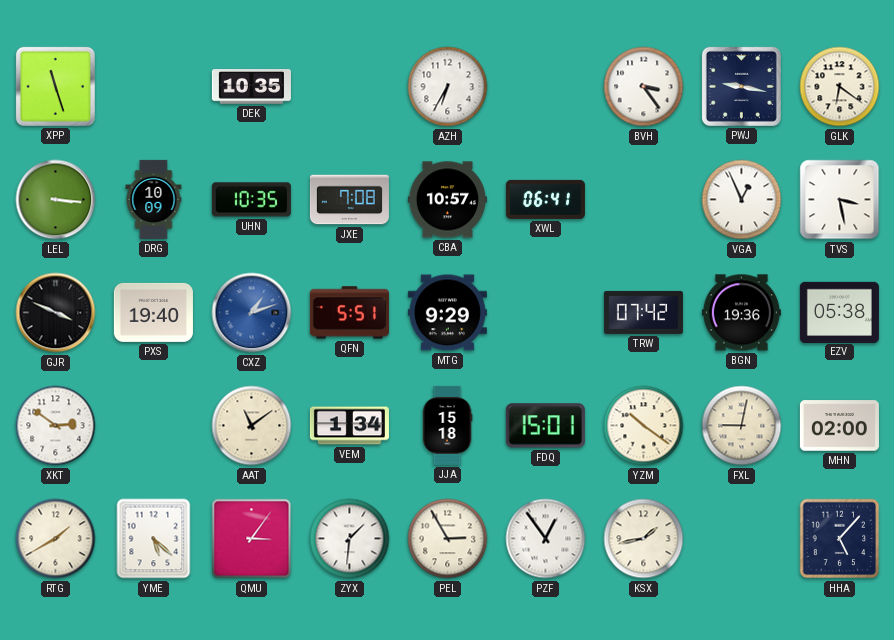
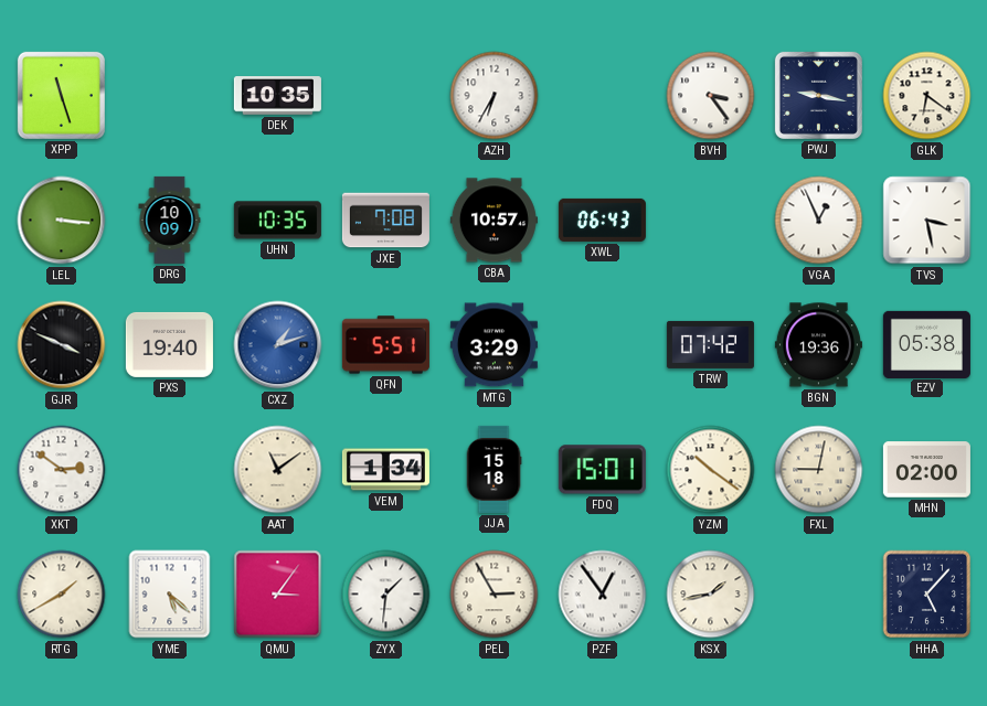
XWL: 06:41 -> 06:43
MTG: 9:29 -> 3:29
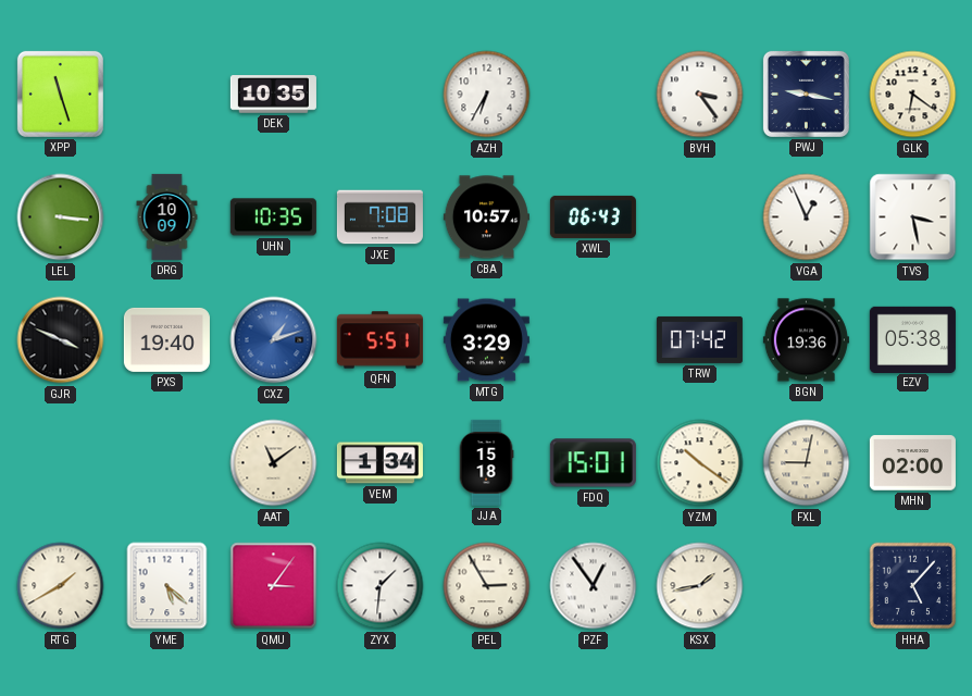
XKT: 2:51 -> none
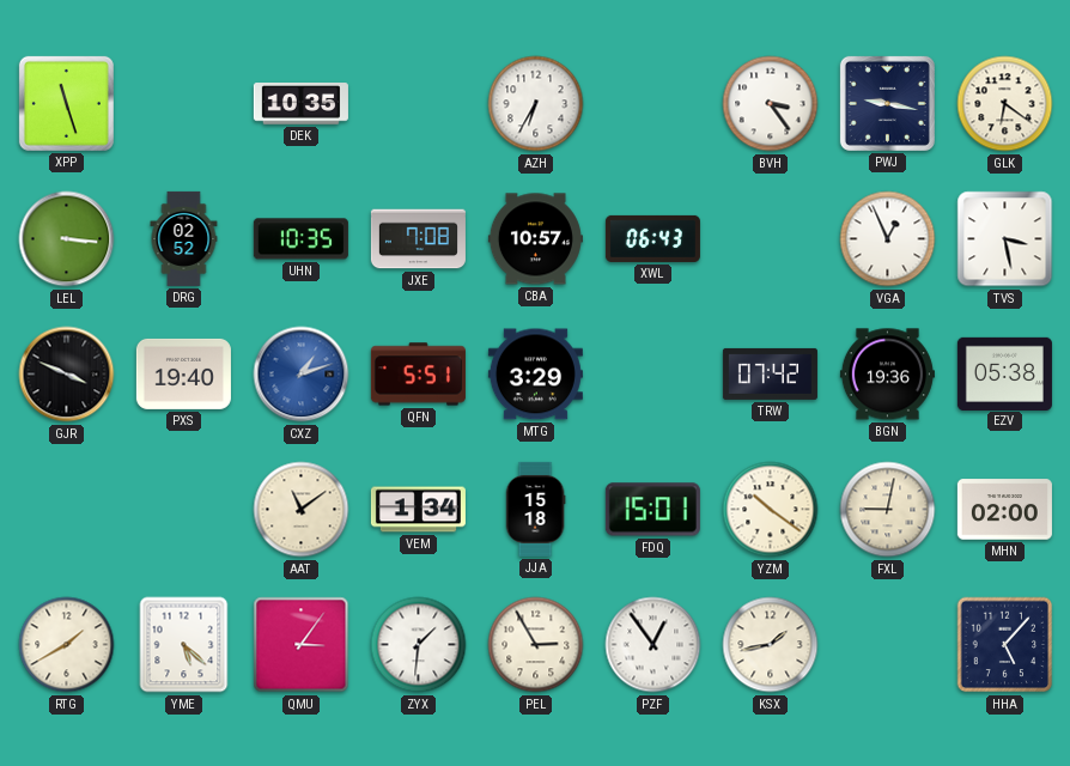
DRG: 10:09 -> 02:52
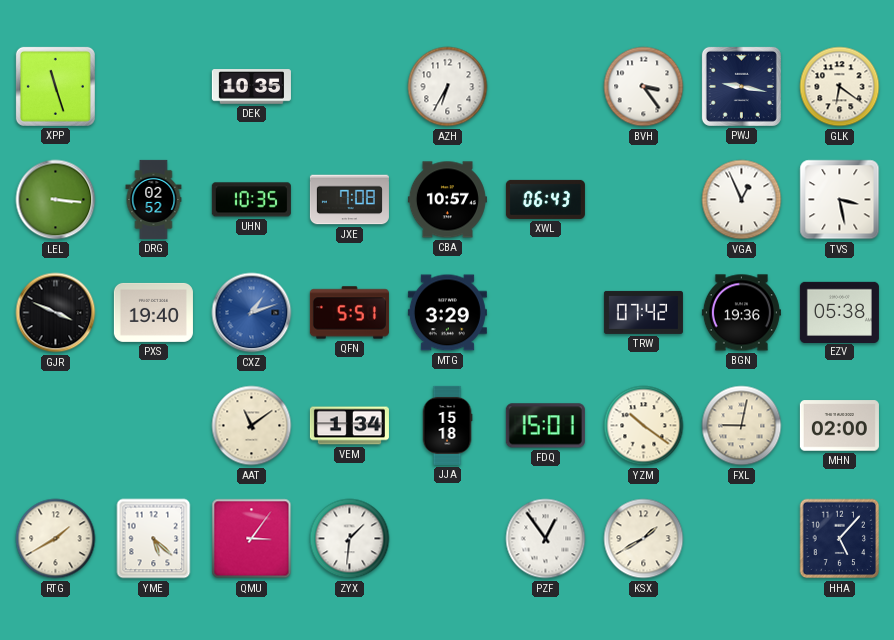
PEL: 2:55 -> none
KSX: 1:43 -> 1:40
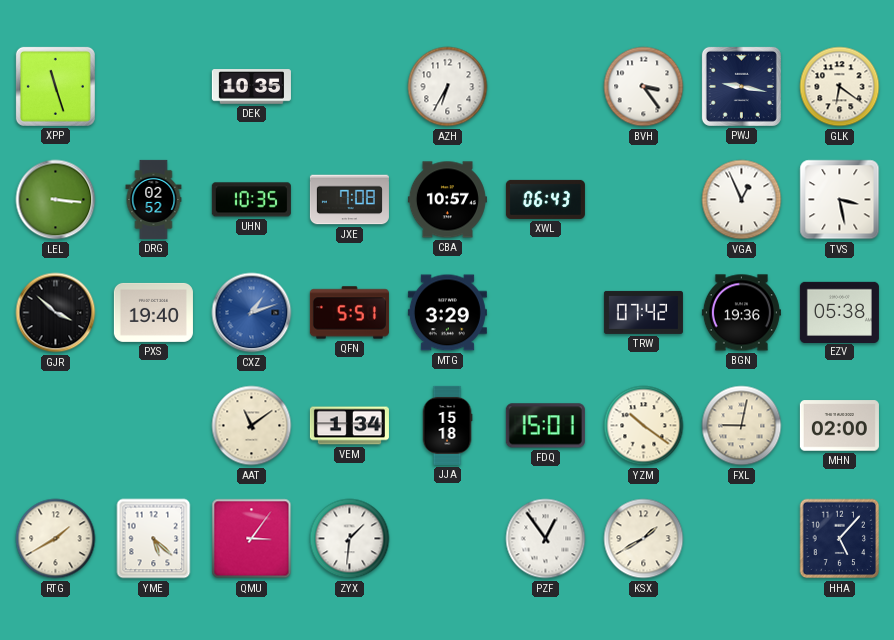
GJR: 3:49 -> 3:52
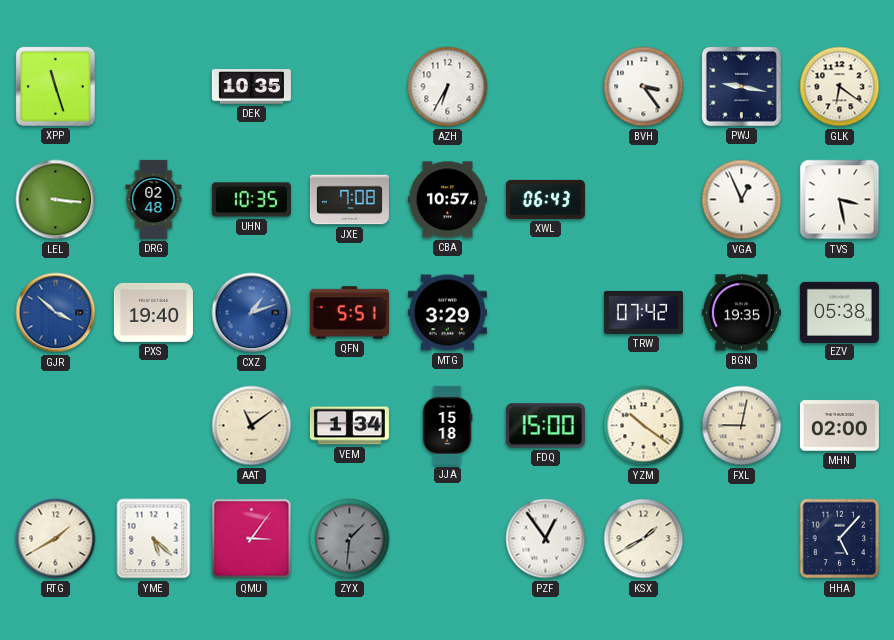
DRG: 02:52 -> 02:48
GJR dial: black -> blue
BGN: 19:36 -> 19:35
FDQ: 15:01 -> 15:00
ZYX dial: white -> grey
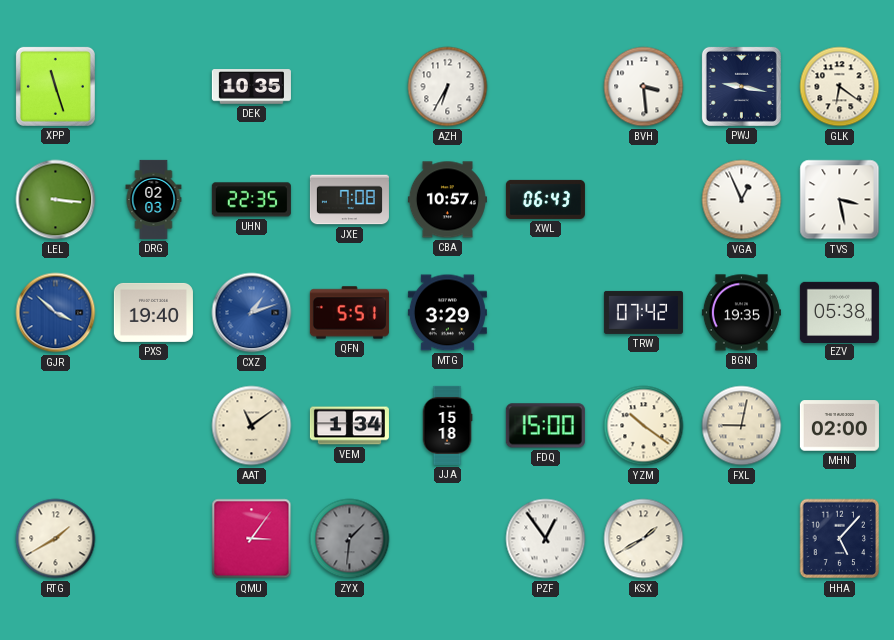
BVH: 3:24 -> 3:29
DRG: 02:48 -> 02:03
UHN: 10:35 -> 22:35
YME: 5:22 -> none
